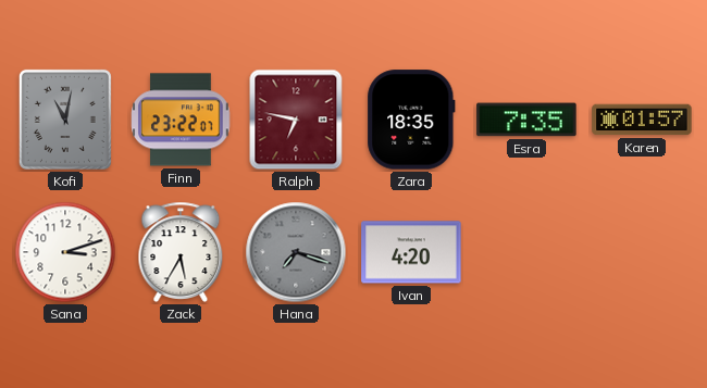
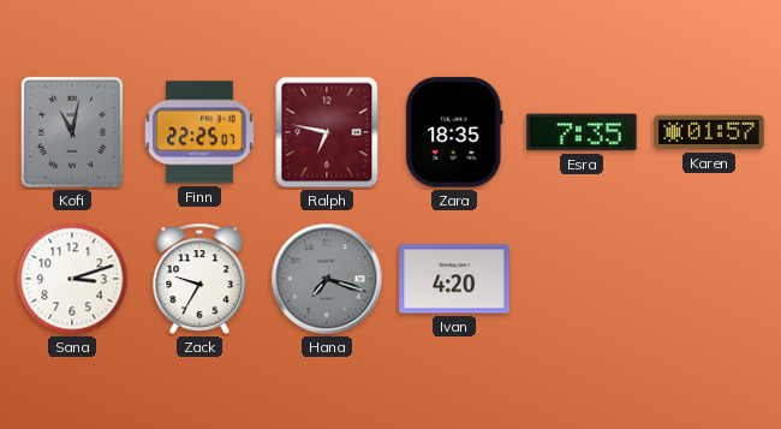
Finn: 23:22 -> 22:25
Zack: 5:35 -> 9:35
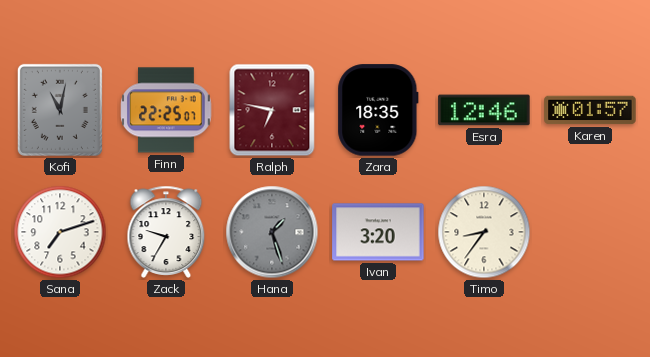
Esra: 7:35 -> 12:46
Sana: 3:12 -> 7:12
Hana: 7:18 -> 1:27
Ivan: 4:20 -> 3:20
Timo: none -> 8:36
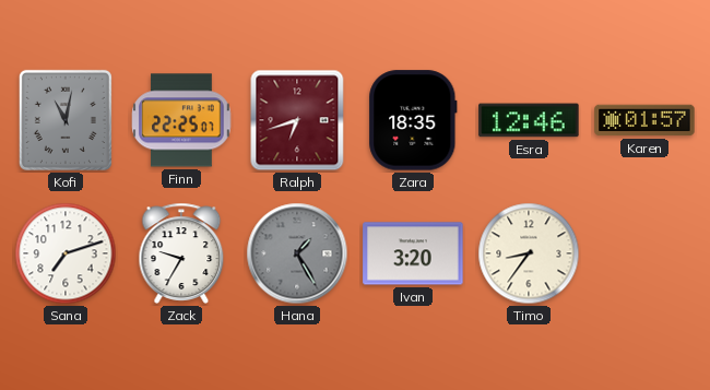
Ralph: 6:47 -> 6:42
Hana: 1:27 -> 1:25
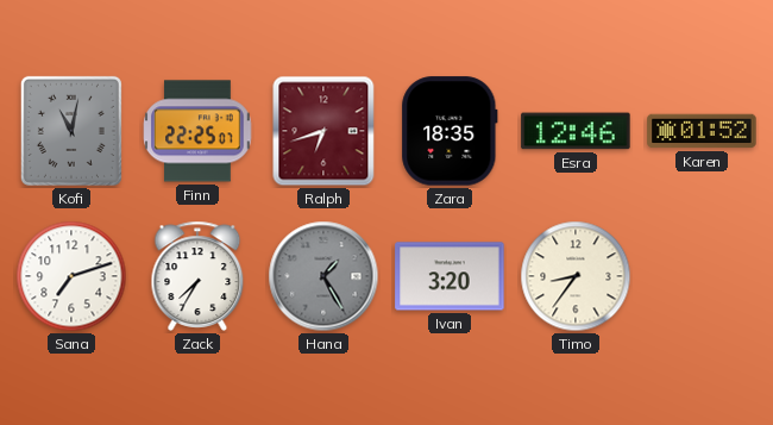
Karen: 01:57 -> 01:52
Zack: 9:35 -> 7:35
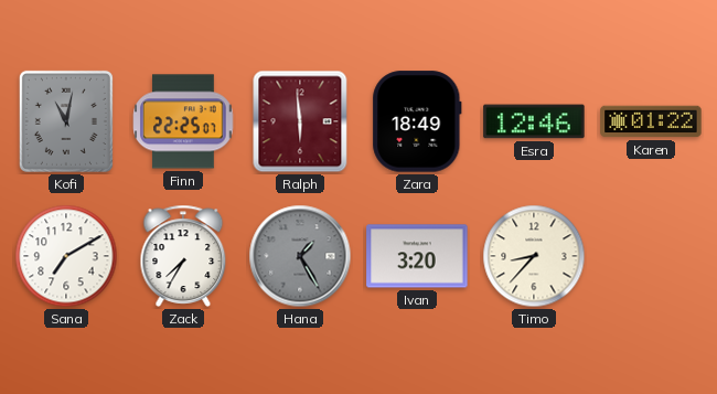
Ralph: 6:42 -> 5:59
Zara: 18:35 -> 18:49
Karen: 01:52 -> 01:22
Sana: 7:12 -> 7:10
Timo: 8:36 -> 8:37
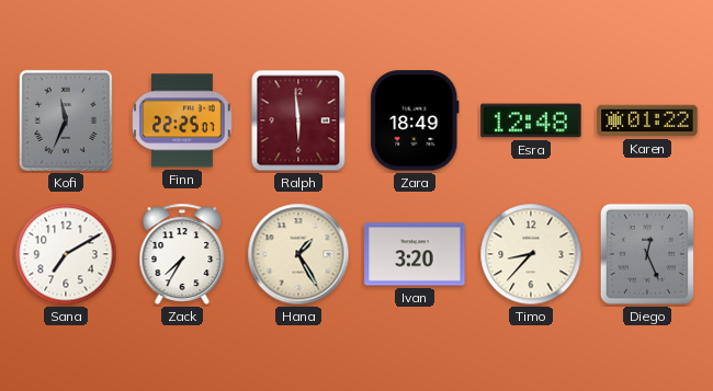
Kofi: 11:02 -> 11:34
Esra: 12:46 -> 12:48
Hana dial: grey -> cream
Diego: none -> 12:26
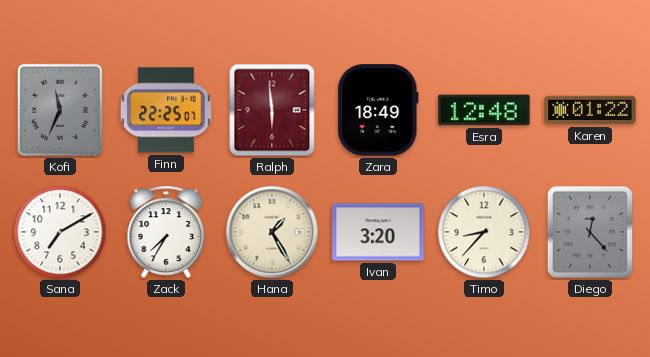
Diego: 12:26 -> 12:23
